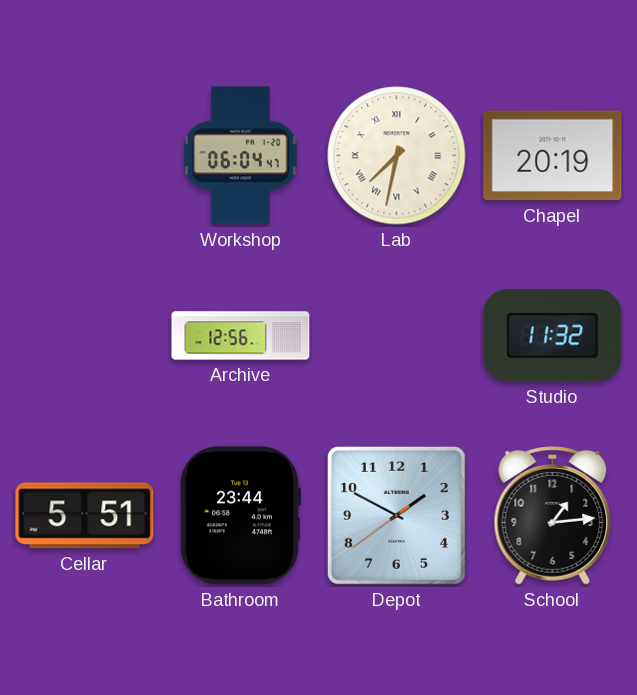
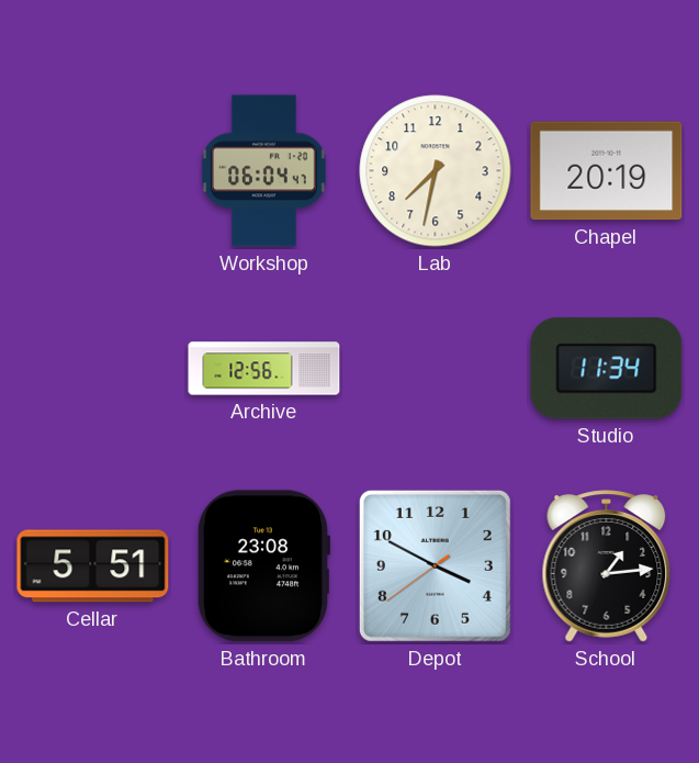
Lab numerals: Roman -> Arabic
Studio: 11:32 -> 11:34
Bathroom: 23:44 -> 23:08
Depot: 1:49 -> 3:49
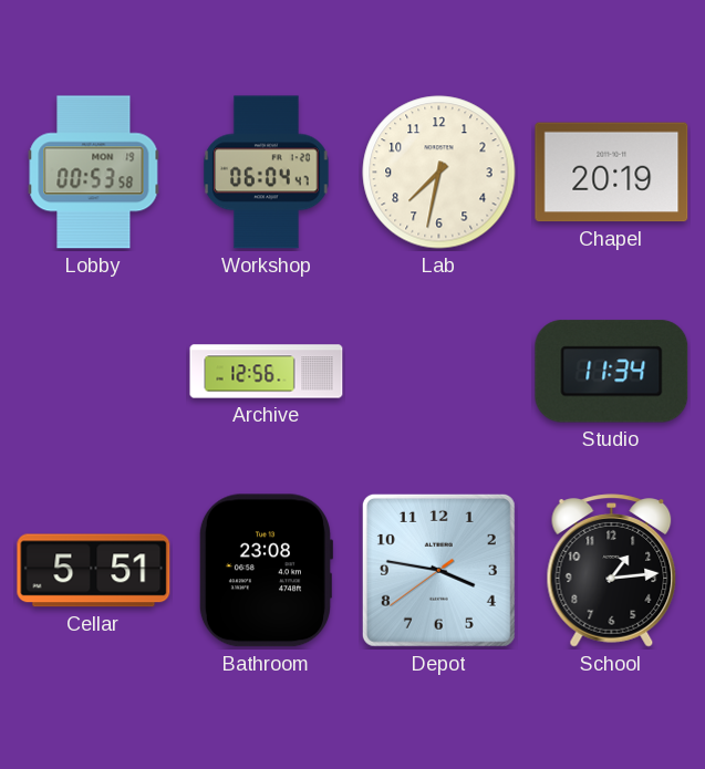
Lobby: none -> 00:53
Depot: 3:49 -> 3:46
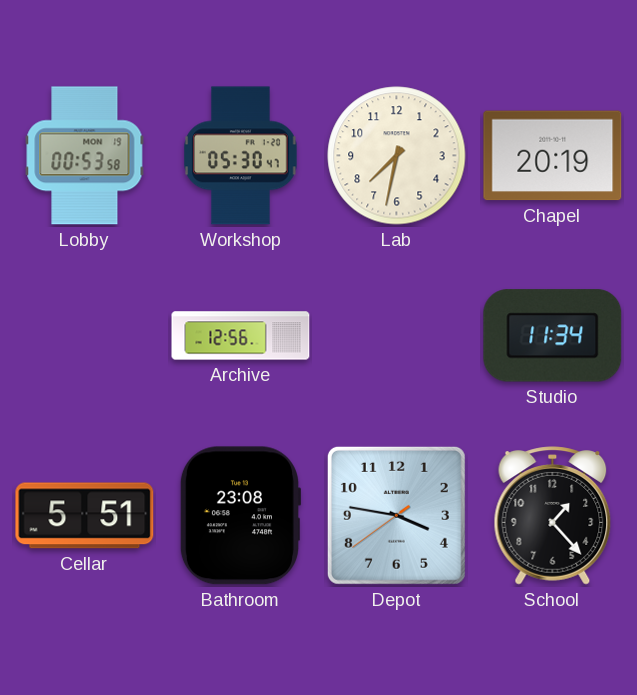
Workshop: 06:04 -> 05:30
School: 1:14 -> 1:23
